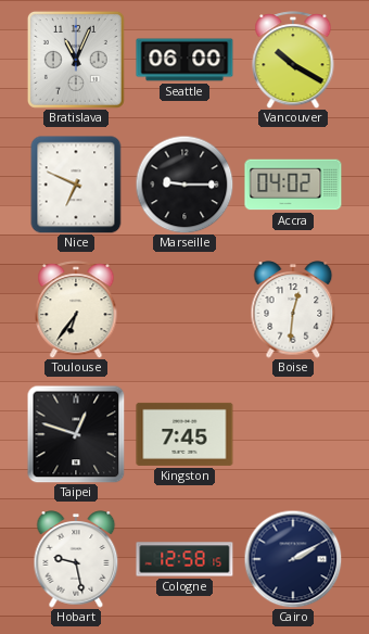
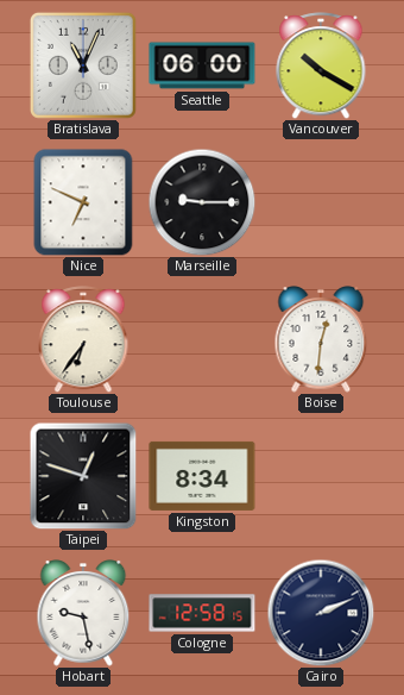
Accra: 04:02 -> none
Kingston: 7:45 -> 8:34
Cairo: 2:10 -> 2:11
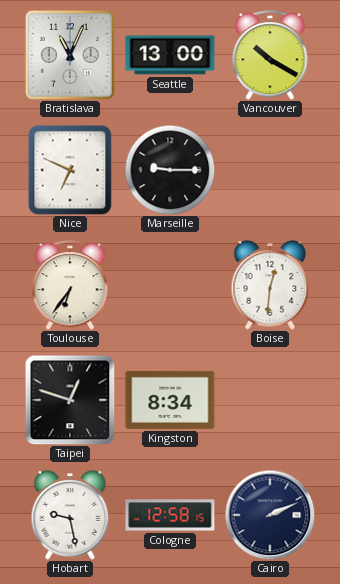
Seattle: 06:00 -> 13:00
